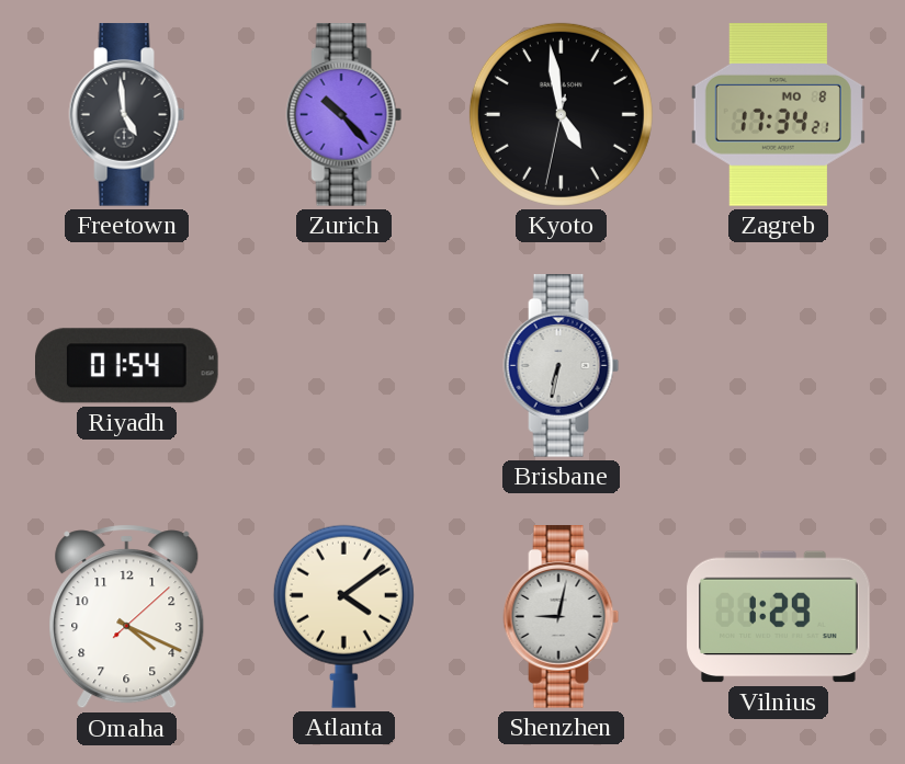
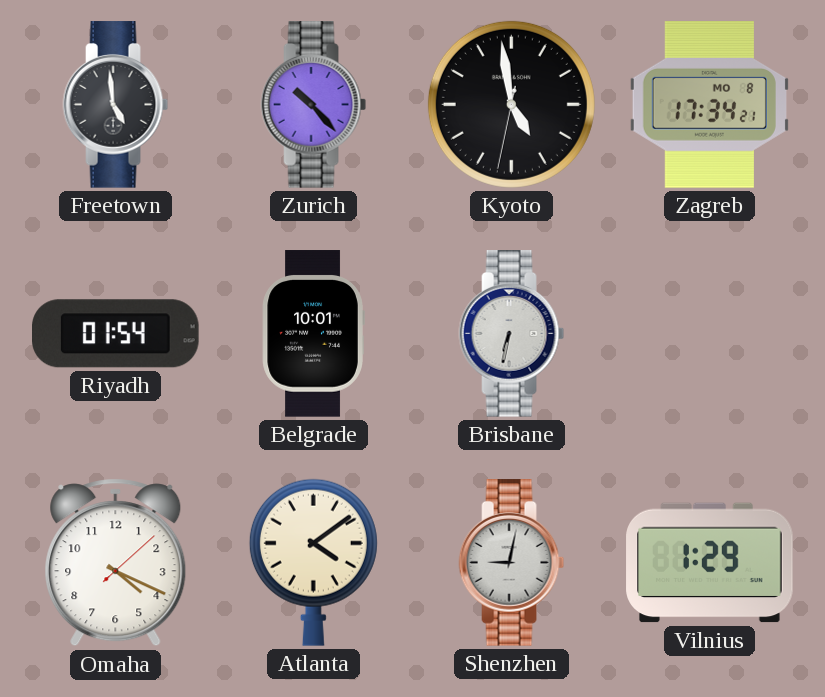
Belgrade: none -> 10:01
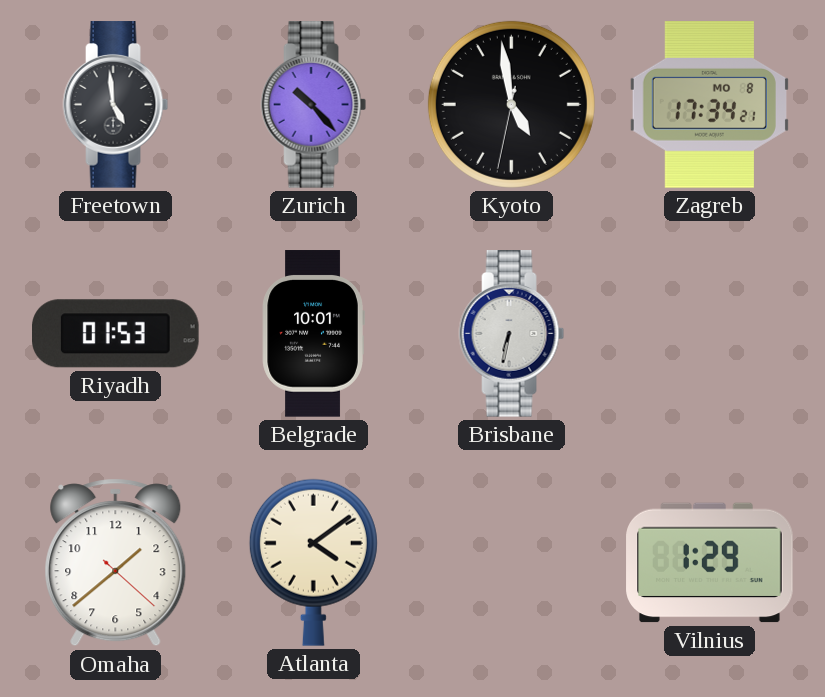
Riyadh: 01:54 -> 01:53
Omaha: 4:19 -> 1:38
Shenzhen: 9:02 -> none
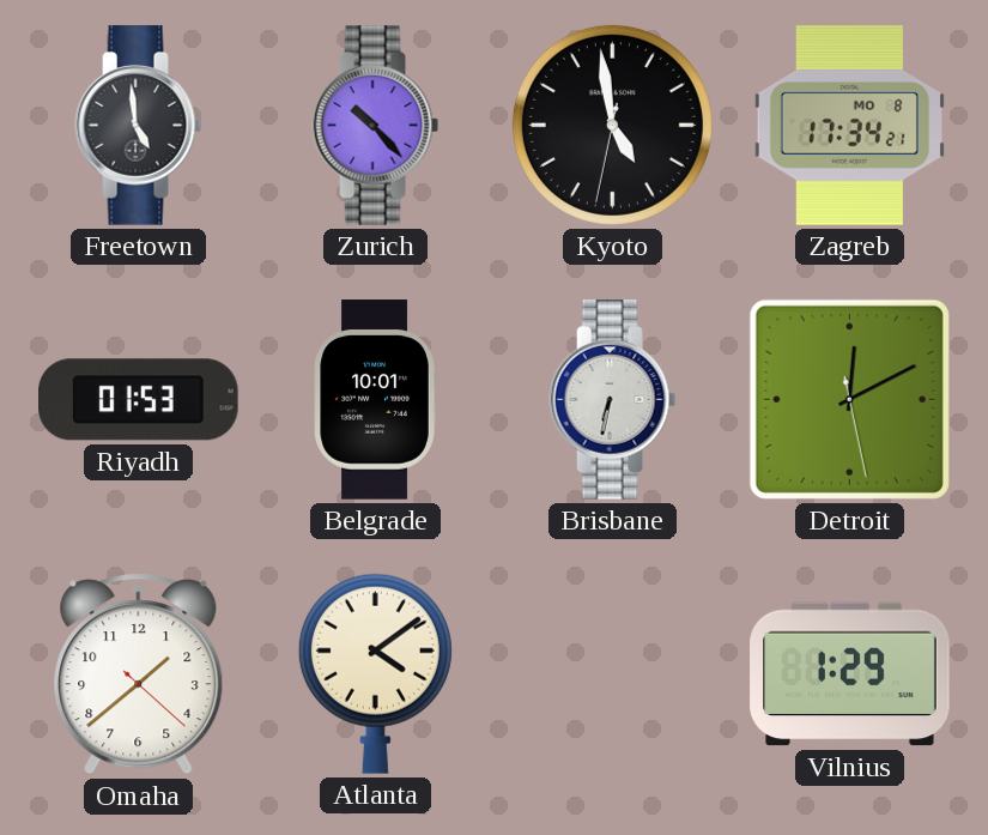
Detroit: none -> 12:10
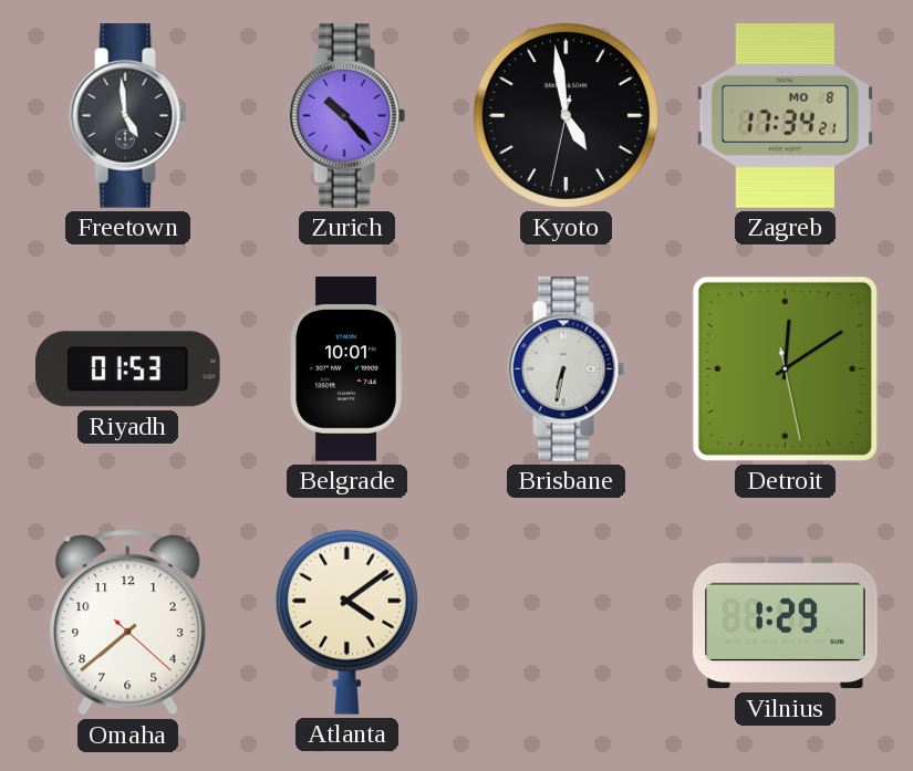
Detroit: 12:10 -> 12:09
Omaha: 1:38 -> 7:38
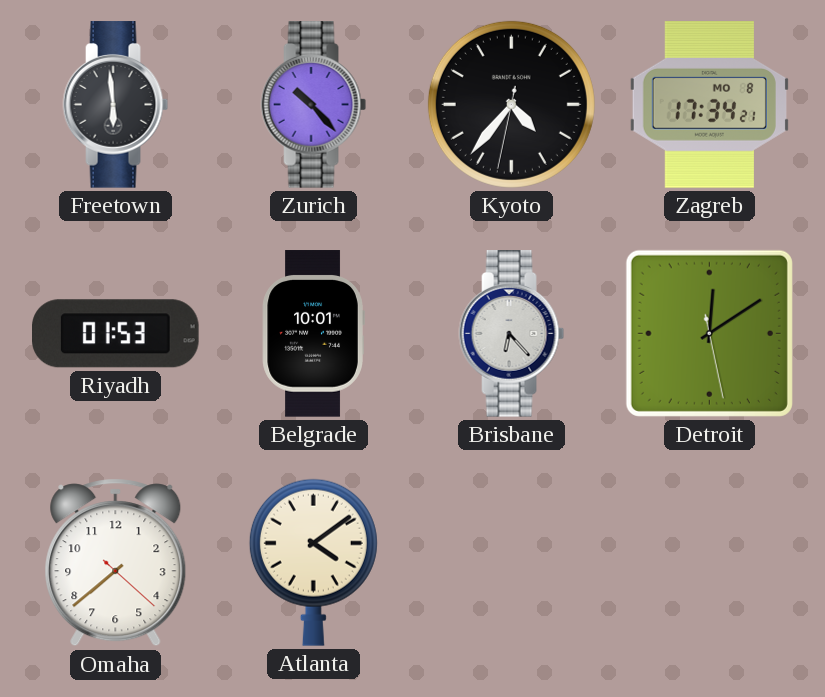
Freetown: 4:59 -> 5:59
Kyoto: 4:58 -> 4:36
Brisbane: 6:32 -> 6:23
Vilnius: 1:29 -> none
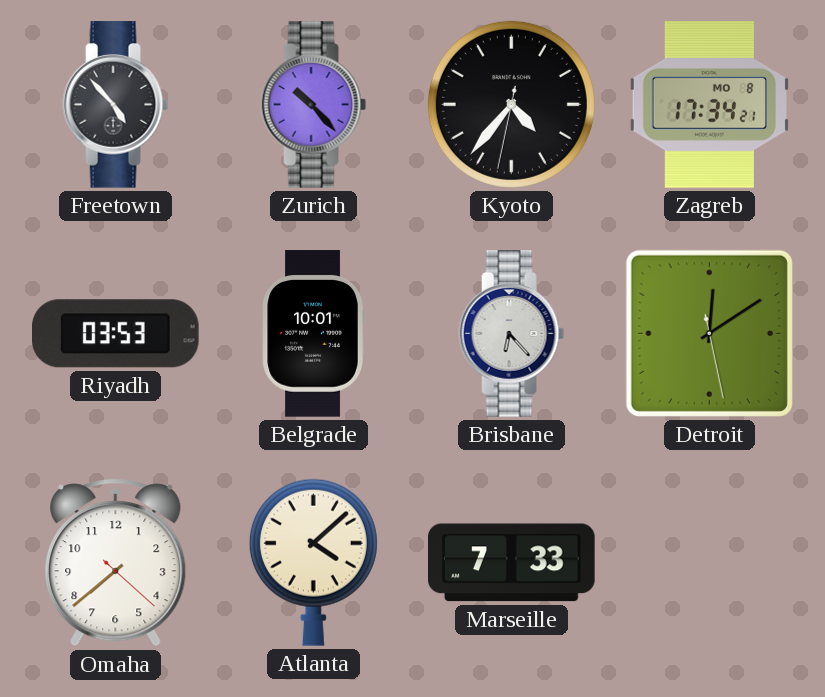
Freetown: 5:59 -> 4:53
Riyadh: 01:53 -> 03:53
Atlanta: 4:09 -> 4:08
Marseille: none -> 7:33
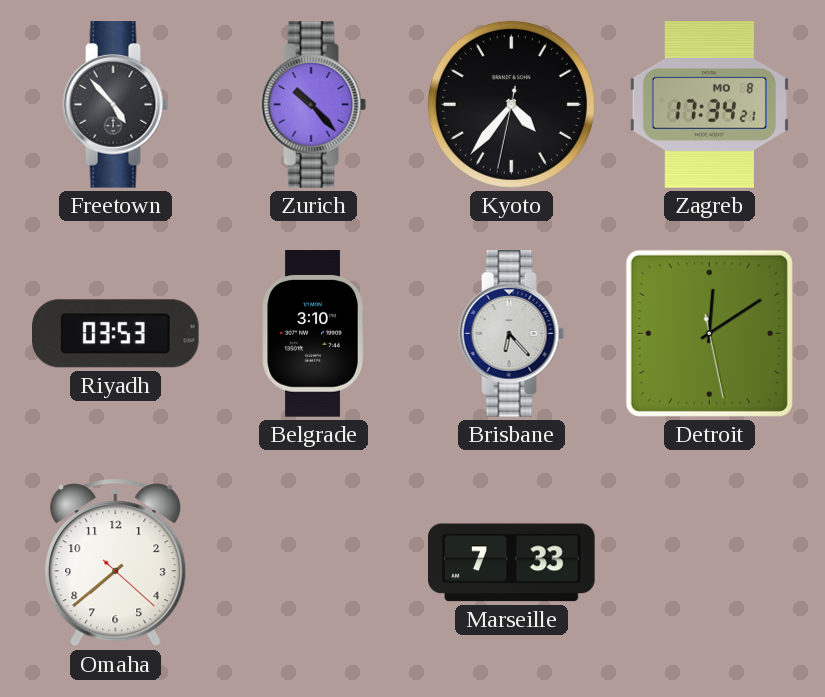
Belgrade: 10:01 -> 3:10
Atlanta: 4:08 -> none
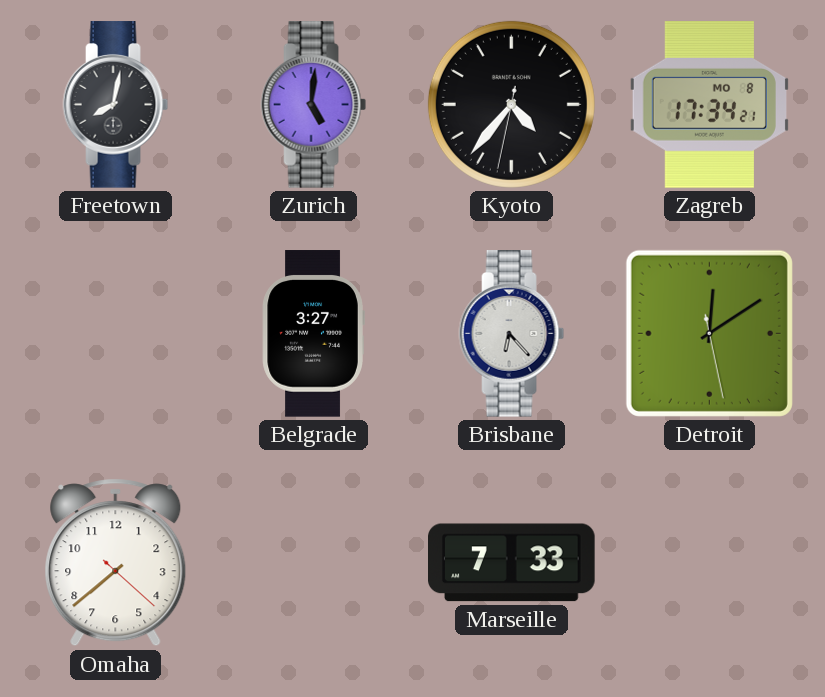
Freetown: 4:53 -> 8:02
Zurich: 10:23 -> 5:01
Riyadh: 03:53 -> none
Belgrade: 3:10 -> 3:27
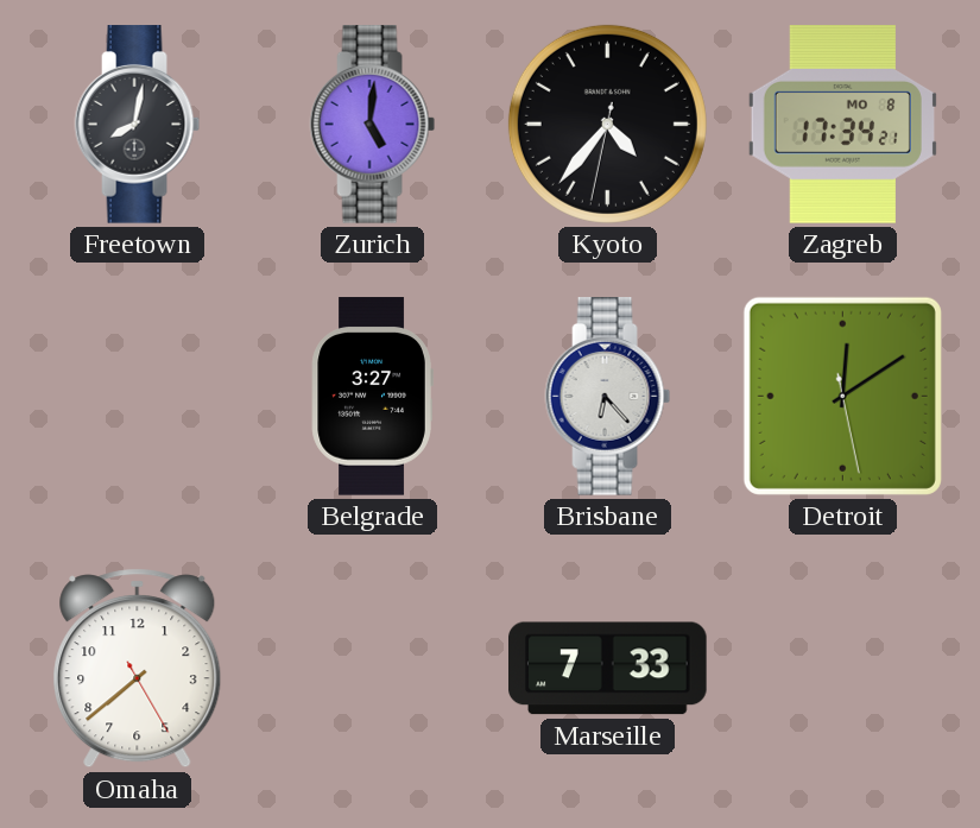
Omaha: 7:38:22 -> 7:38:25
